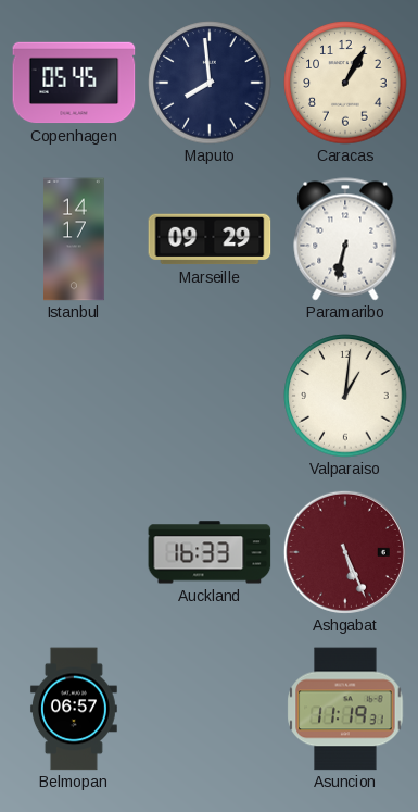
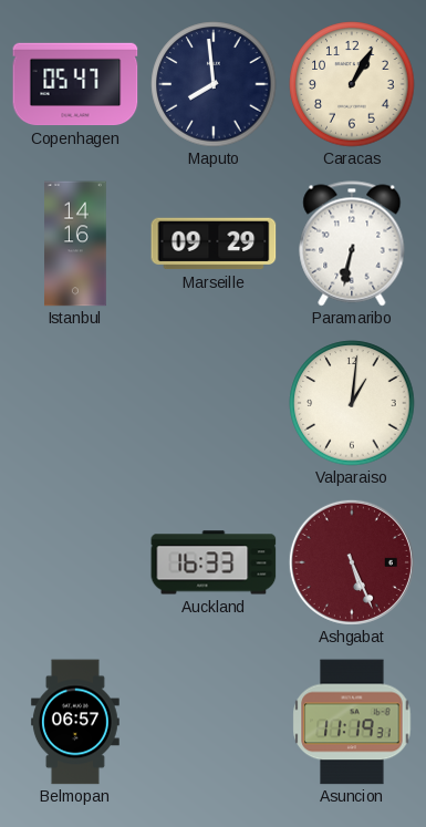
Copenhagen: 05:45 -> 05:47
Istanbul: 14:17 -> 14:16
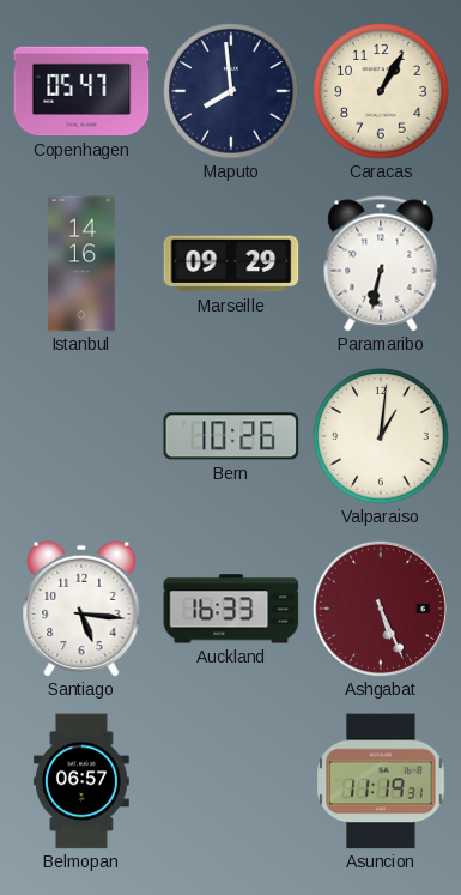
Bern: none -> 10:26
Santiago: none -> 5:16
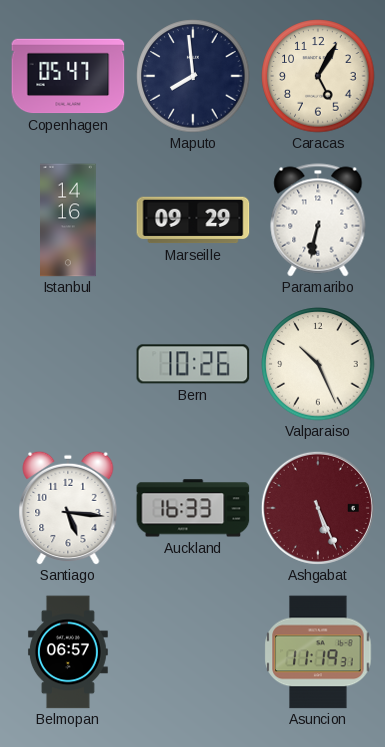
Caracas: 1:05 -> 5:05
Valparaiso: 1:01 -> 10:26
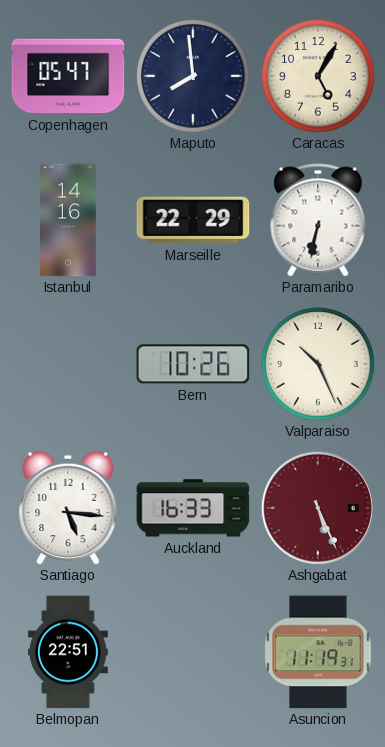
Marseille: 09:29 -> 22:29
Belmopan: 06:57 -> 22:51
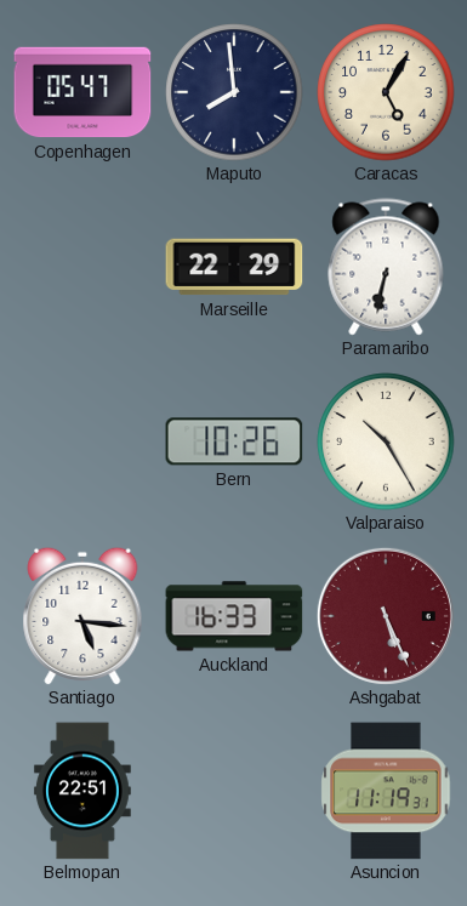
Istanbul: 14:16 -> none
Valparaiso: 10:26 -> 10:25
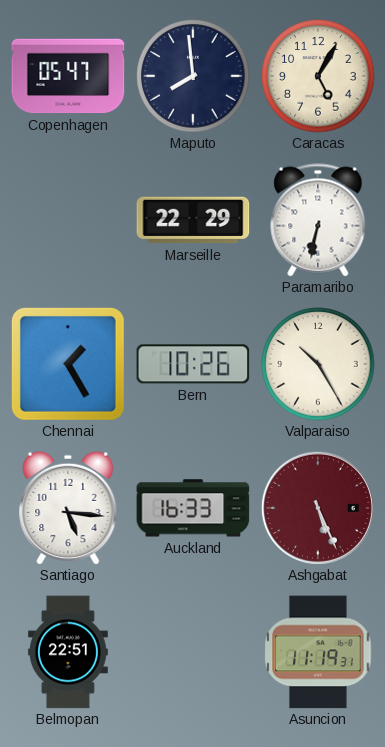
Chennai: none -> 1:25
